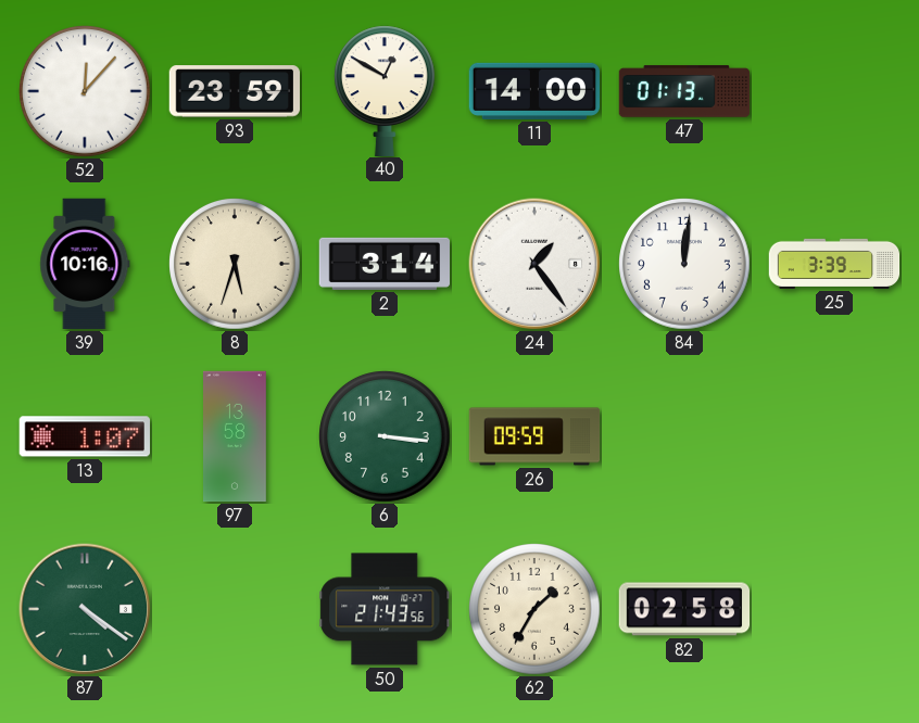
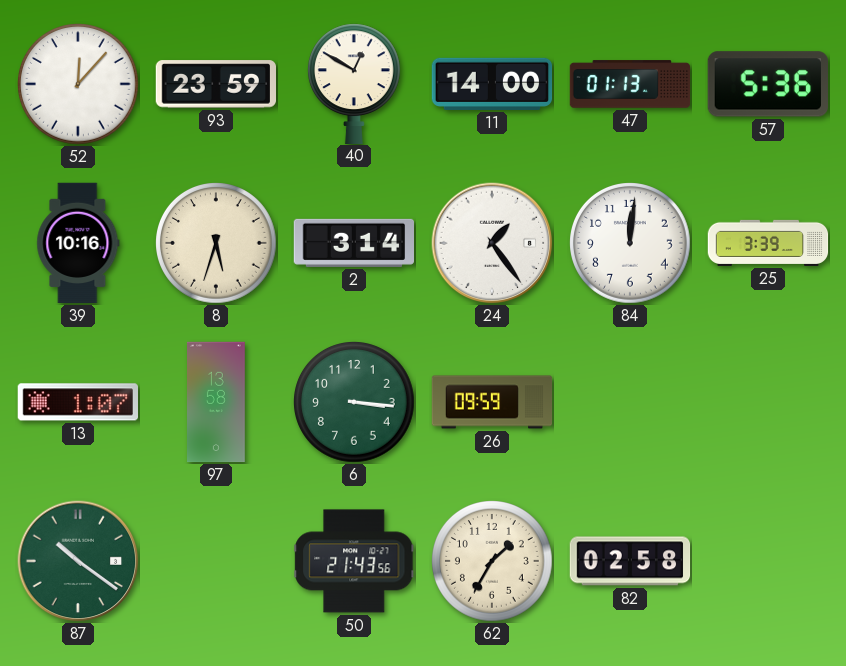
57: none -> 5:36
87: 4:21 -> 10:21
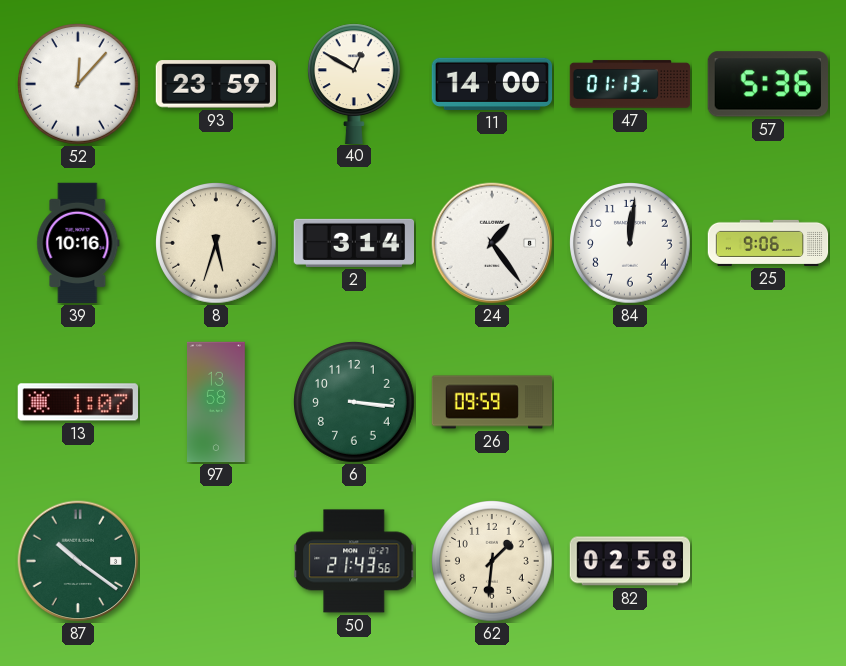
25: 3:39 -> 9:06
62: 1:35 -> 1:31
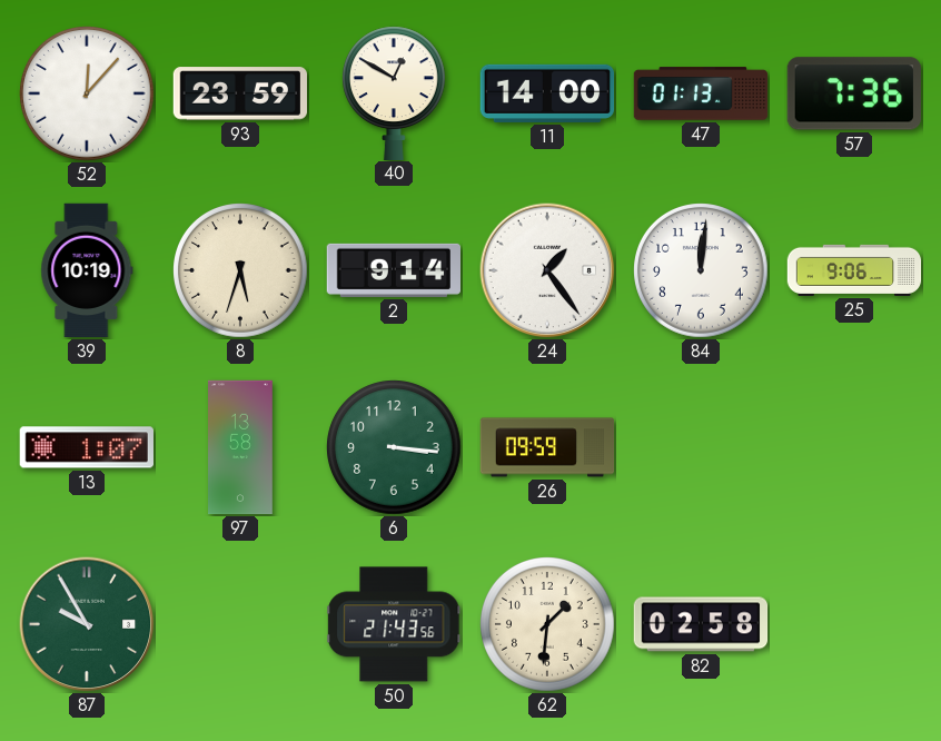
57: 5:36 -> 7:36
39: 10:16 -> 10:19
2: 3:14 -> 9:14
87: 10:21 -> 9:55
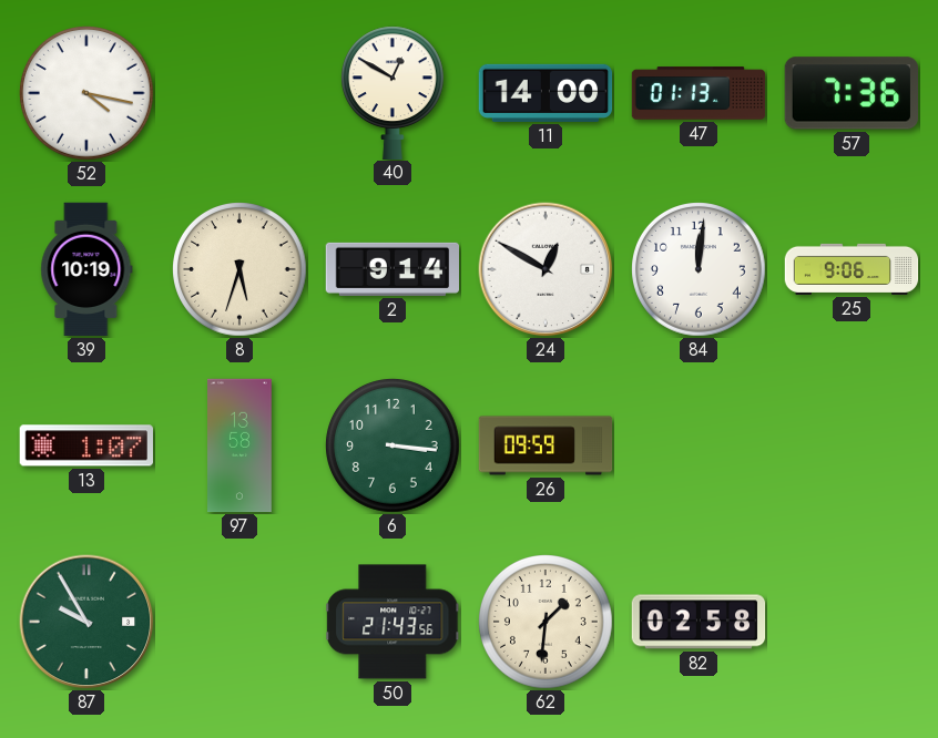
52: 12:07 -> 4:17
93: 23:59 -> none
24: 1:24 -> 12:50
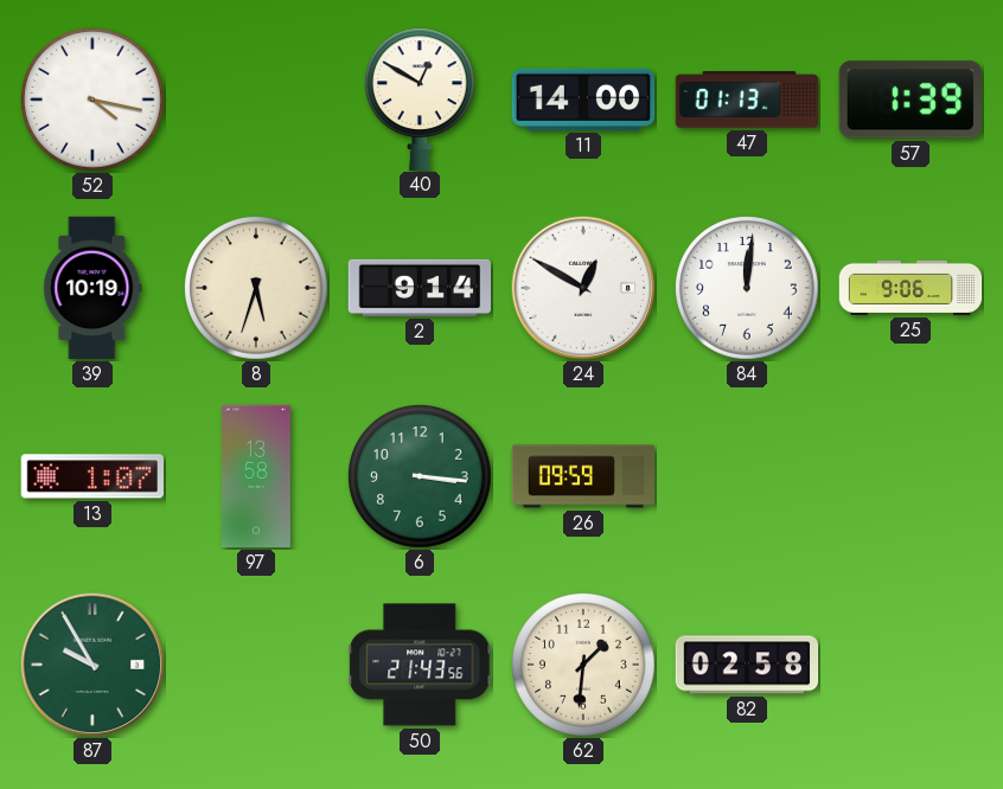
57: 7:36 -> 1:39
